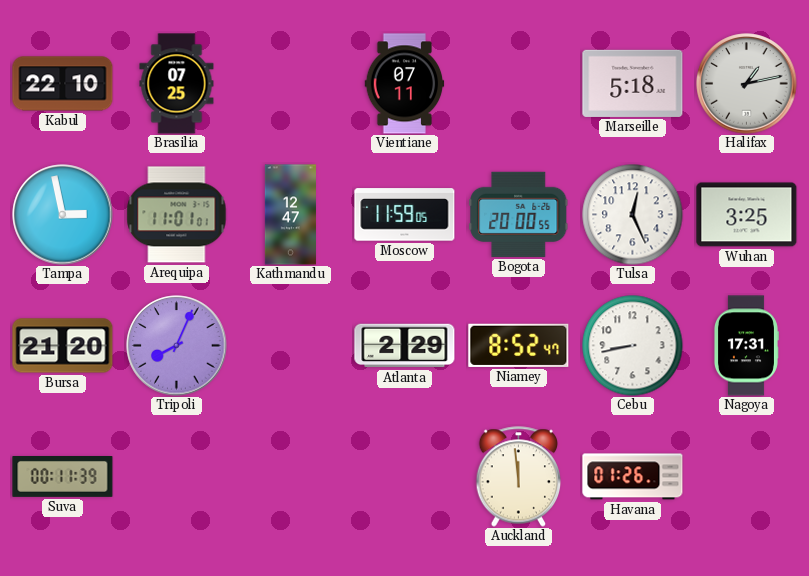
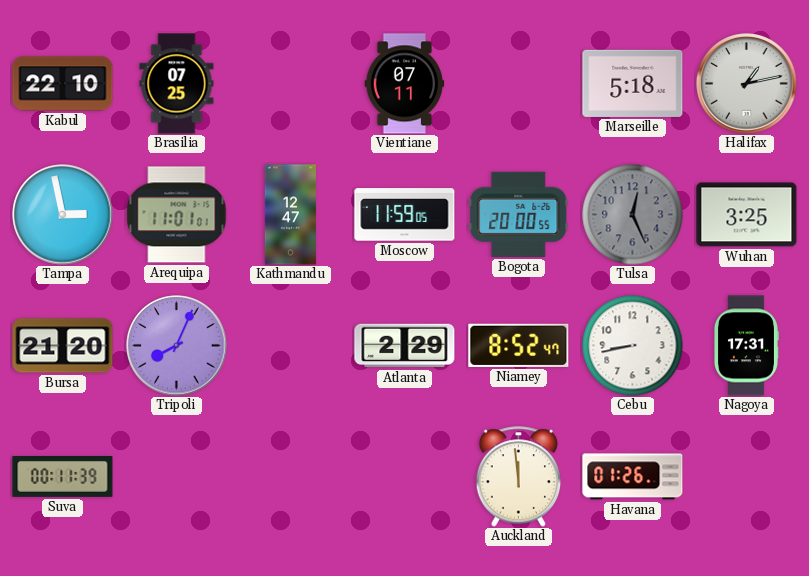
Tulsa dial: white -> grey
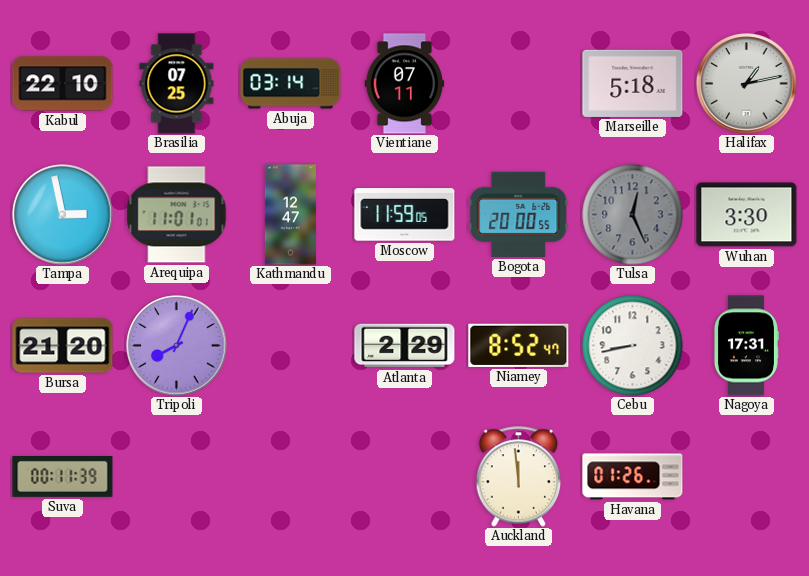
Abuja: none -> 03:14
Wuhan: 3:25 -> 3:30
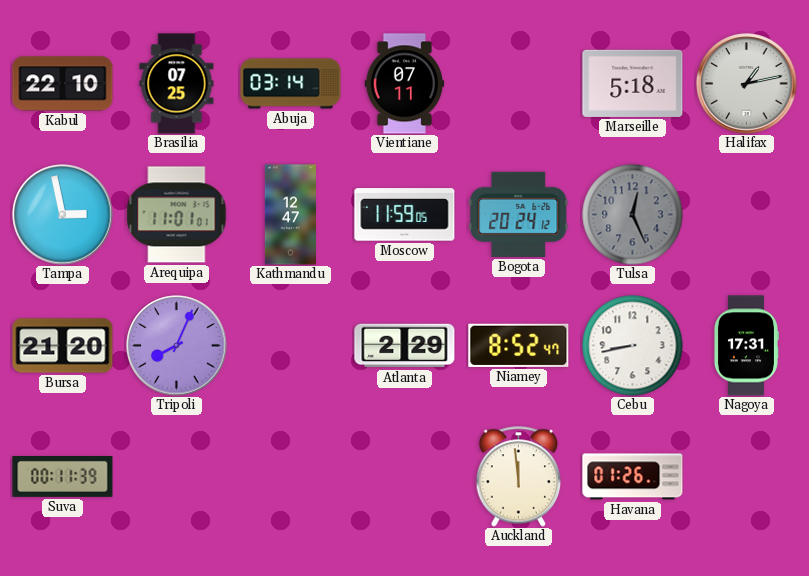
Bogota: 20:00 -> 20:24
Wuhan: 3:30 -> none
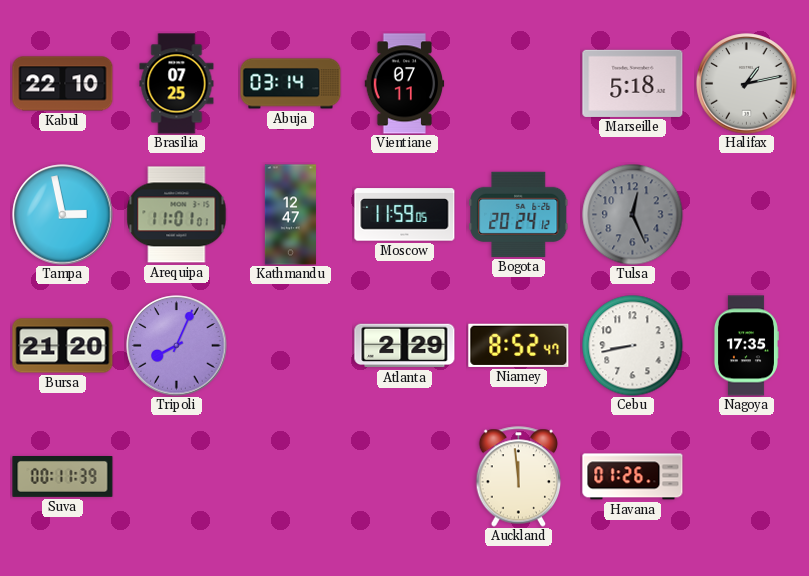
Nagoya: 17:31 -> 17:35
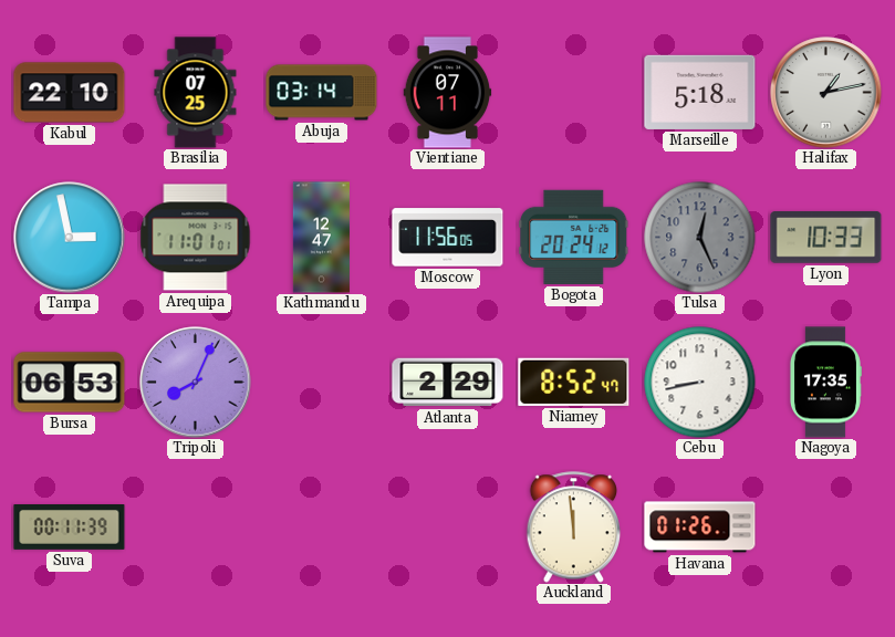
Moscow: 11:59 -> 11:56
Lyon: none -> 10:33
Bursa: 21:20 -> 06:53
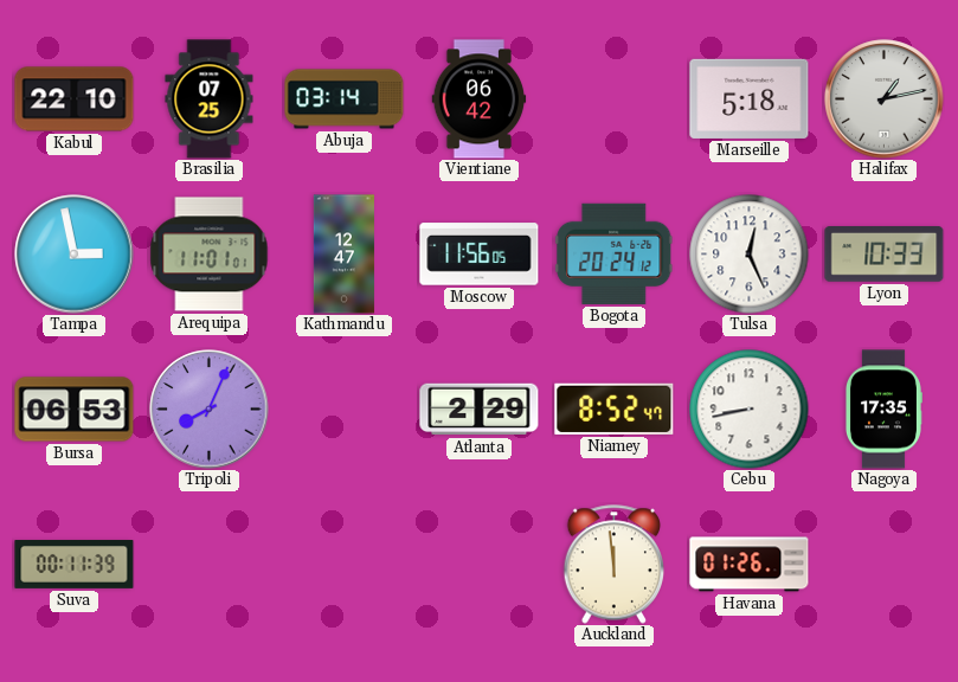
Vientiane: 07:11 -> 06:42
Tulsa dial: grey -> white
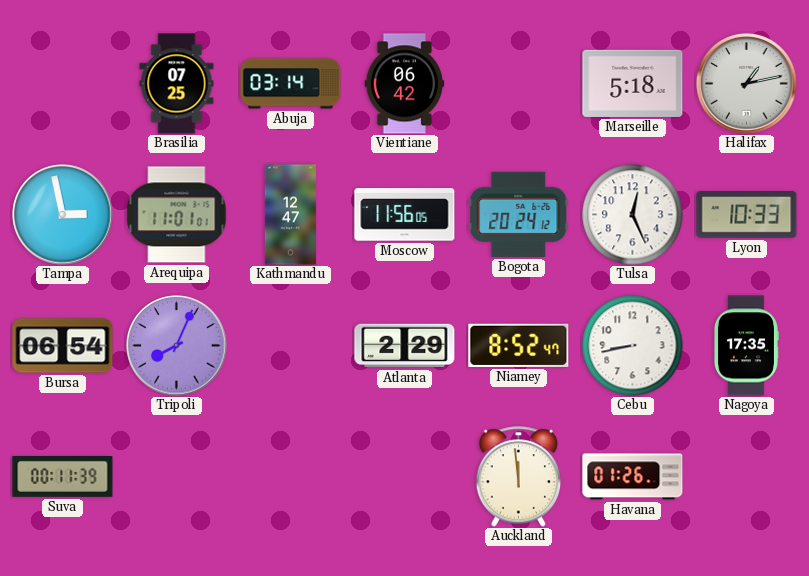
Kabul: 22:10 -> none
Bursa: 06:53 -> 06:54
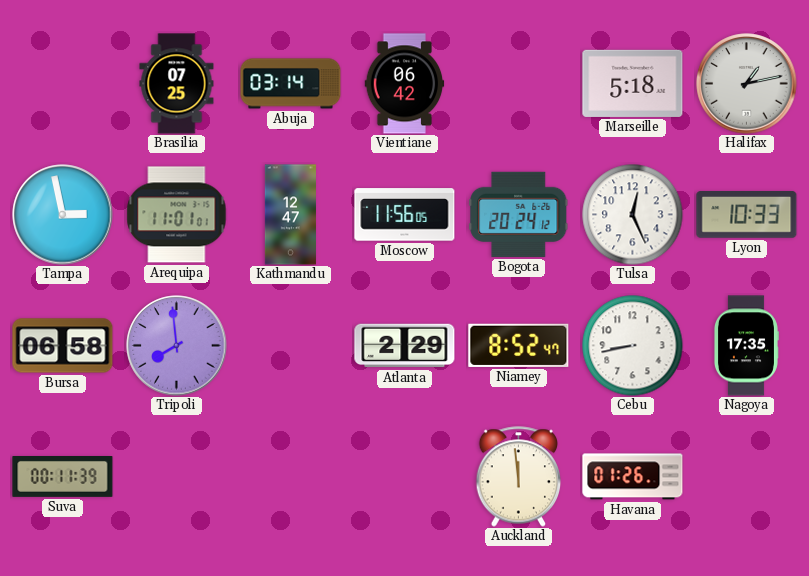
Bursa: 06:54 -> 06:58
Tripoli: 8:04 -> 7:59
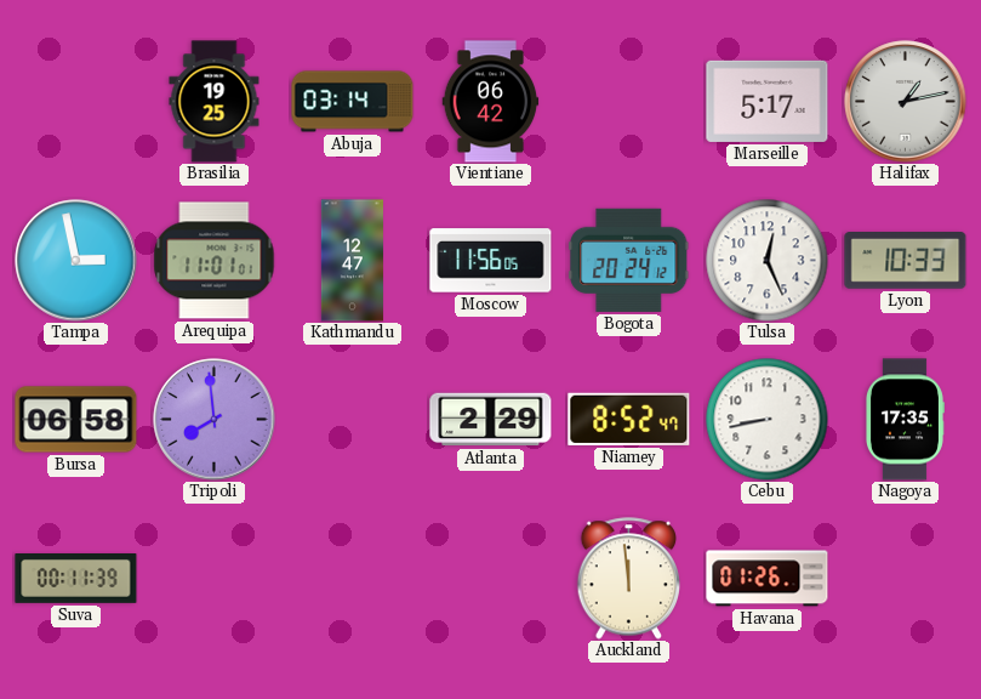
Brasilia: 07:25 -> 19:25
Marseille: 5:18 -> 5:17
